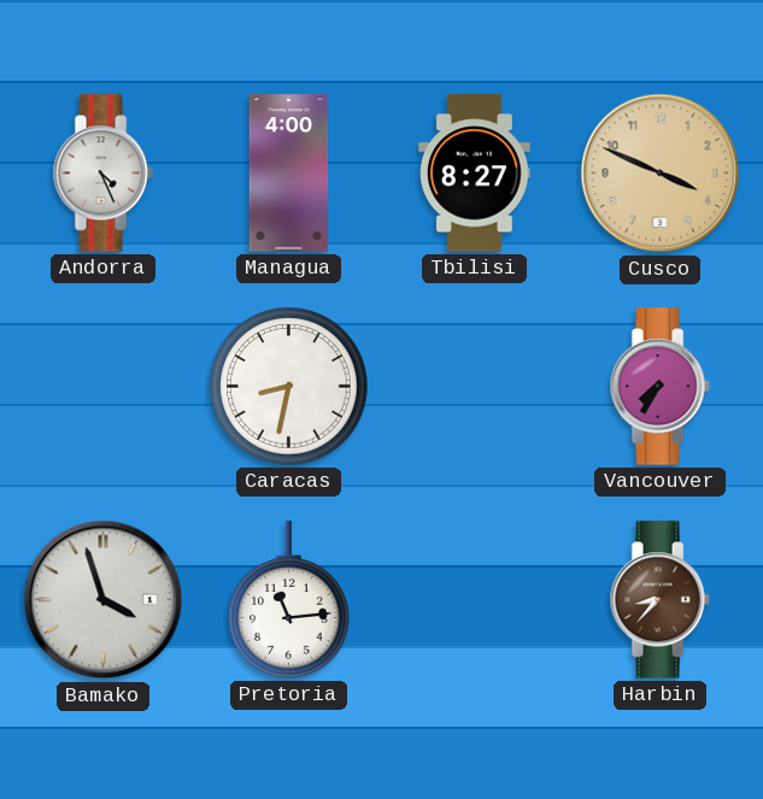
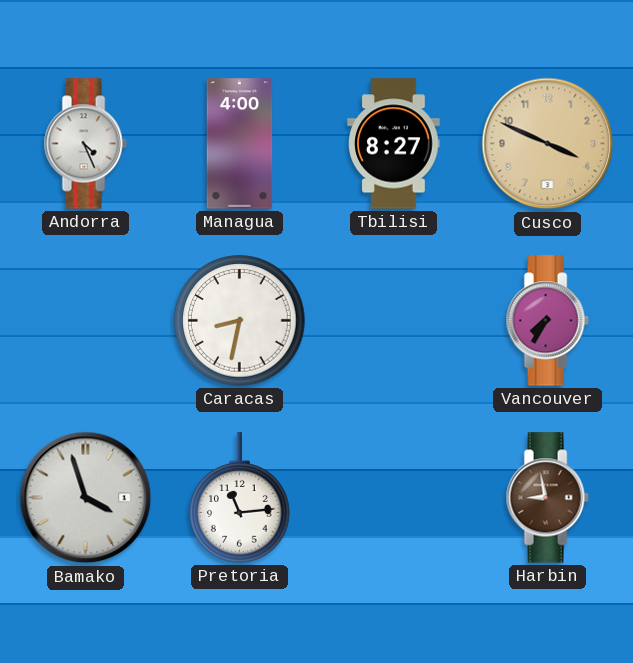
Harbin: 8:37 -> 8:58
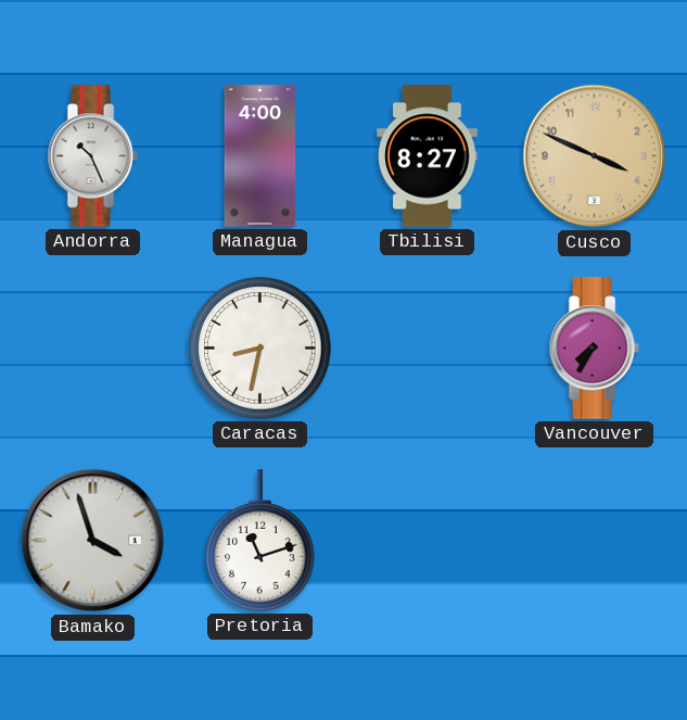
Andorra: 4:26 -> 10:26
Pretoria: 11:14 -> 11:12
Harbin: 8:58 -> none
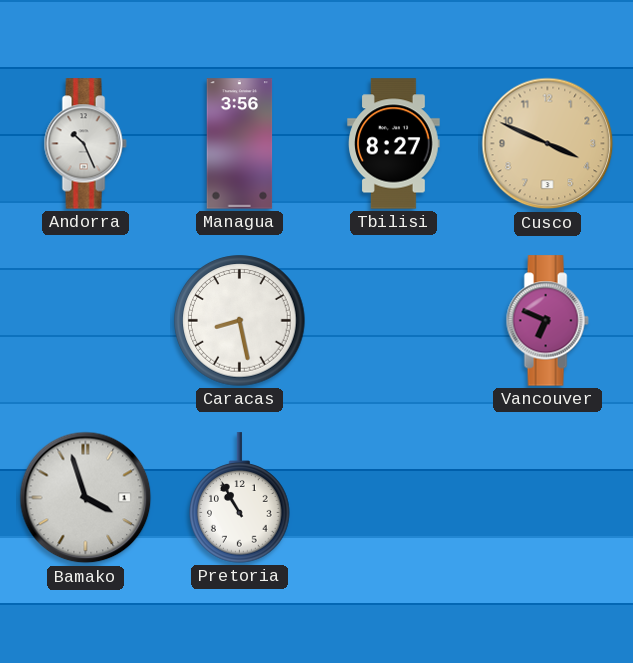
Managua: 4:00 -> 3:56
Caracas: 8:32 -> 8:28
Vancouver: 7:35 -> 6:49
Pretoria: 11:12 -> 10:55
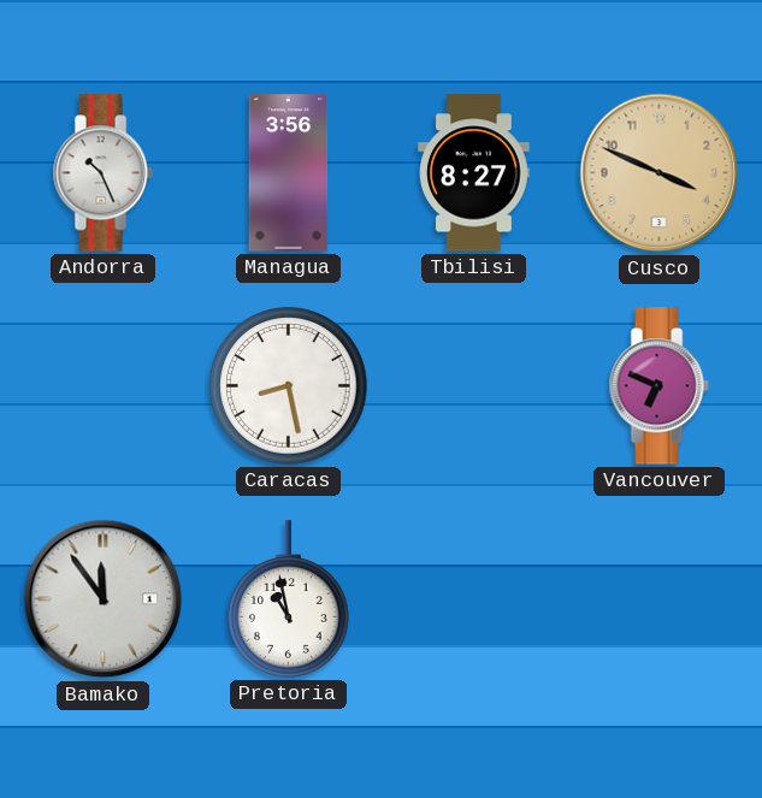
Bamako: 3:57 -> 11:54
Pretoria: 10:55 -> 10:58
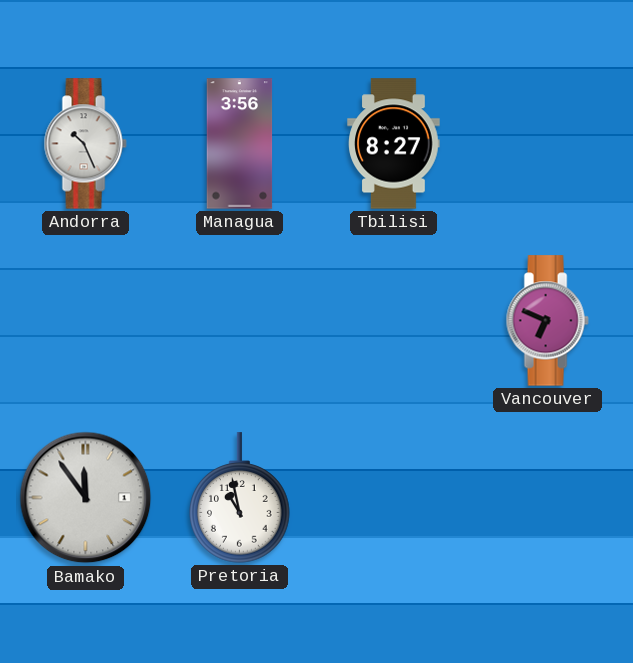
Cusco: 3:49 -> none
Caracas: 8:28 -> none
